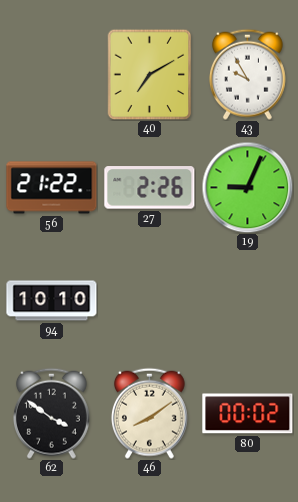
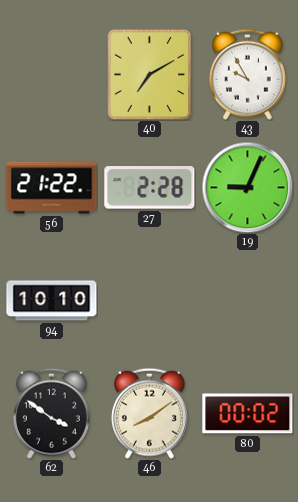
27: 2:26 -> 2:28
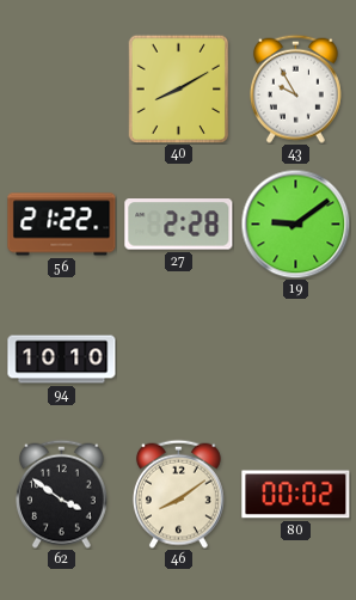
40: 7:10 -> 8:10
19: 9:04 -> 9:09
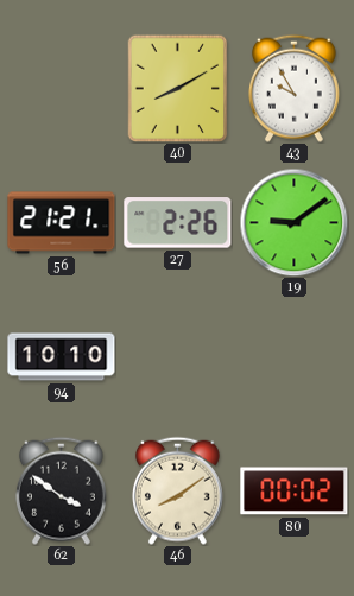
56: 21:22 -> 21:21
27: 2:28 -> 2:26
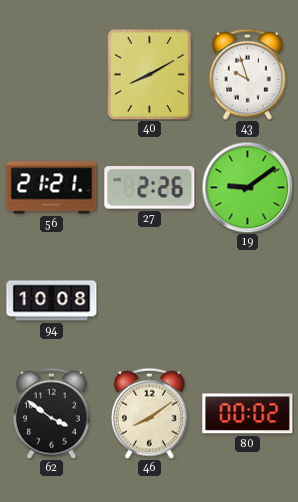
43: 9:55 -> 9:57
94: 10:10 -> 10:08
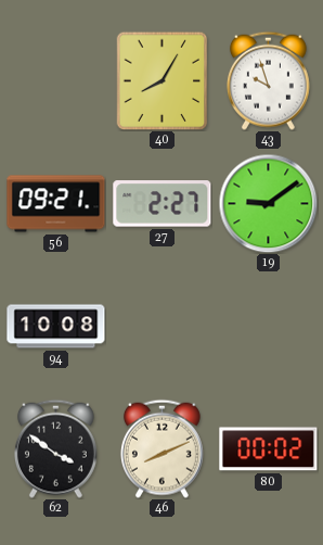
40: 8:10 -> 8:05
56: 21:21 -> 09:21
27: 2:26 -> 2:27
46: 8:09 -> 8:11
